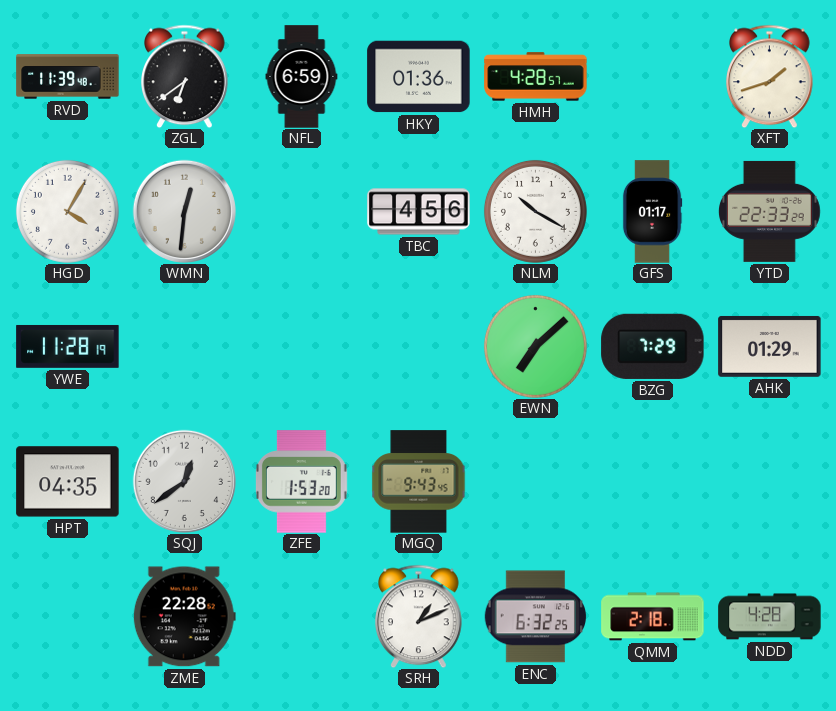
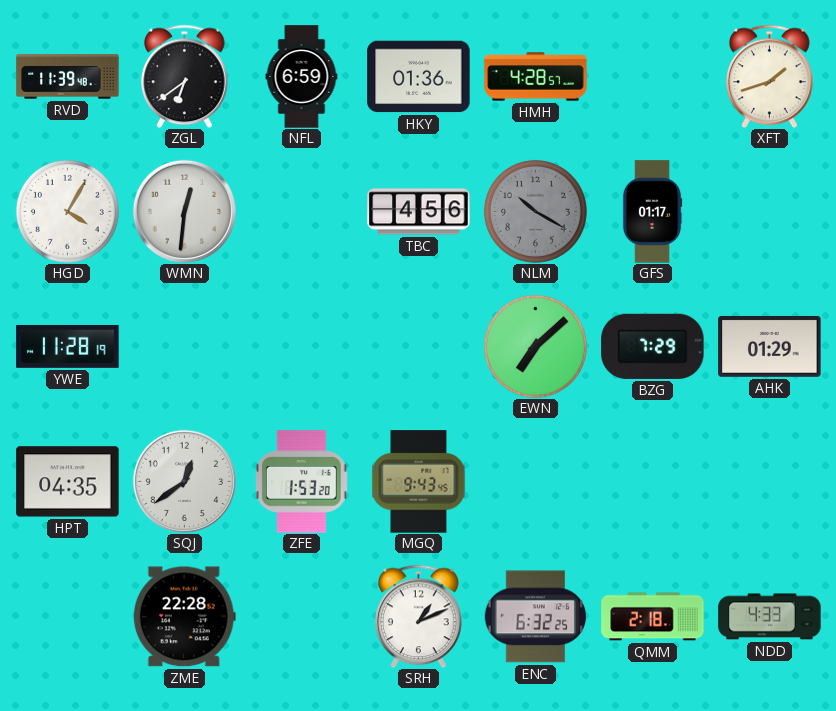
NLM dial: white -> grey
YTD: 22:33 -> none
NDD: 4:28 -> 4:33
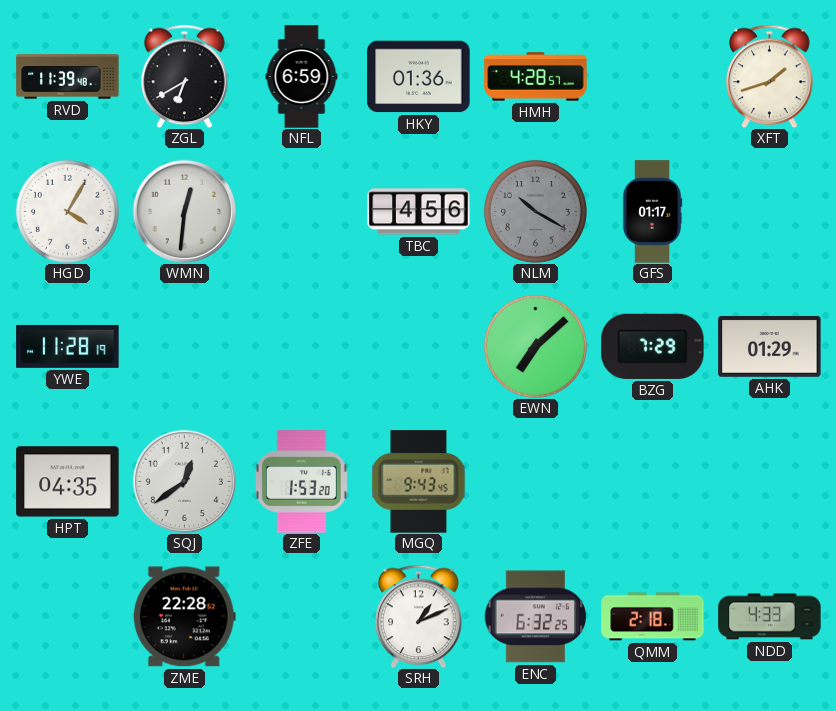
ZGL: 6:39 -> 6:40
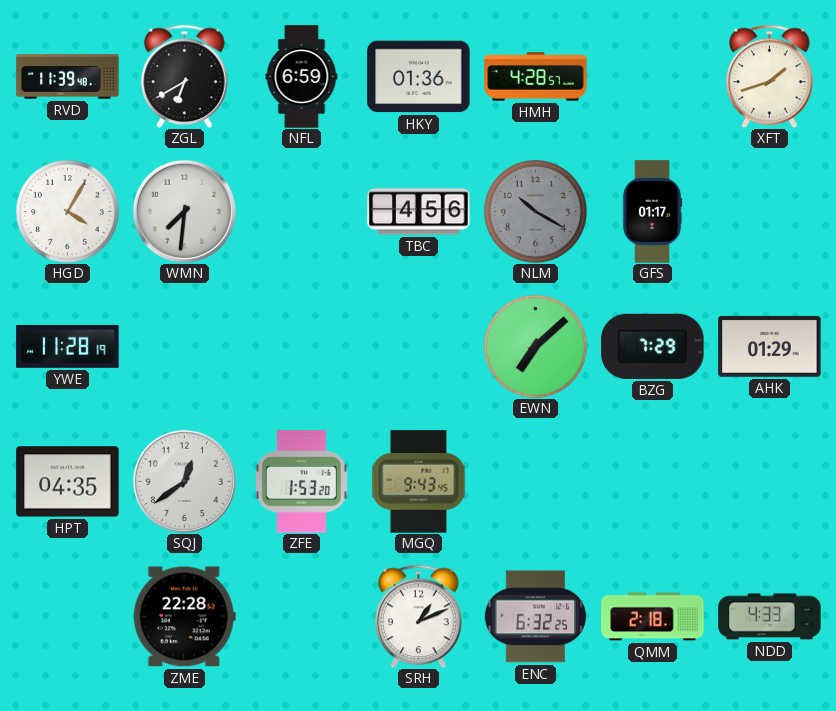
WMN: 12:31 -> 7:31
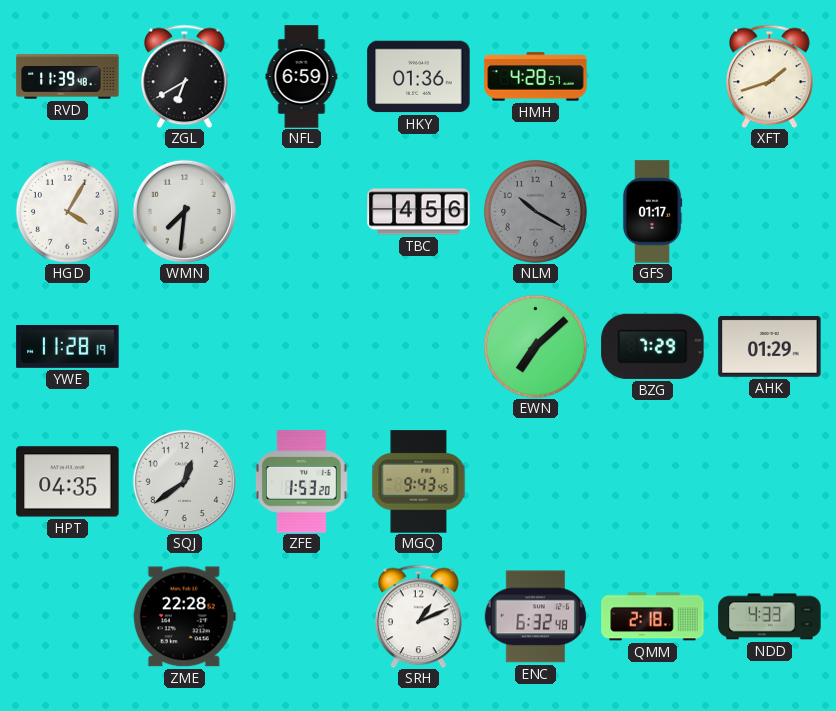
ENC: 6:32:25 -> 6:32:48
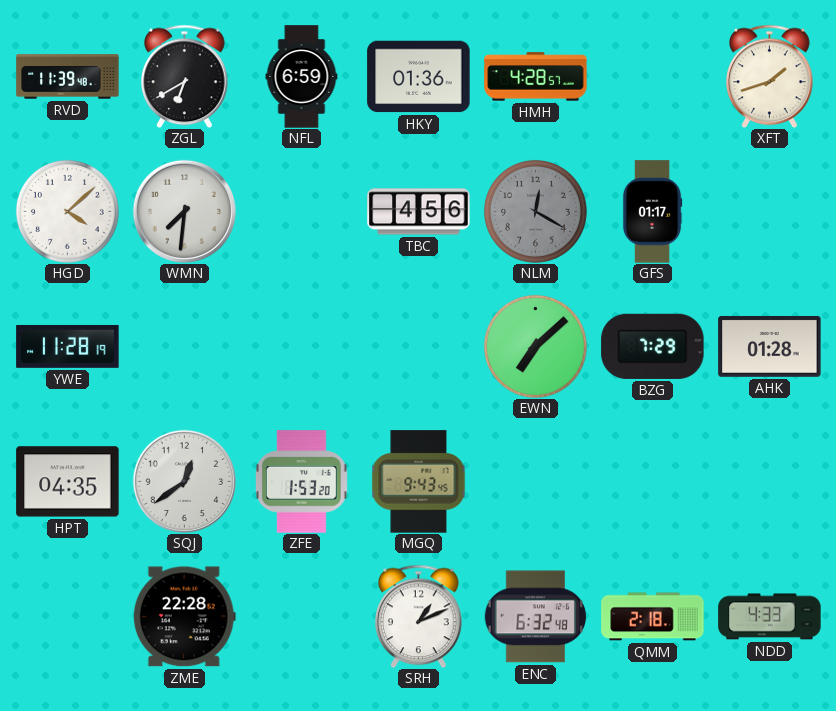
HGD: 4:05 -> 4:08
NLM: 10:20 -> 12:20
AHK: 01:29 -> 01:28
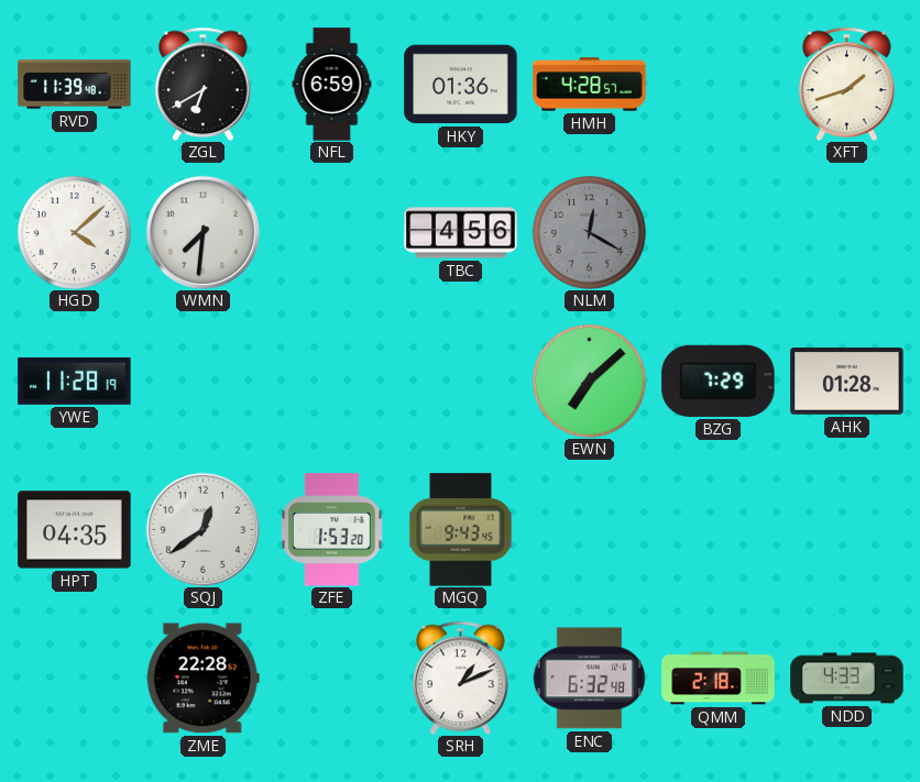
GFS: 01:17 -> none
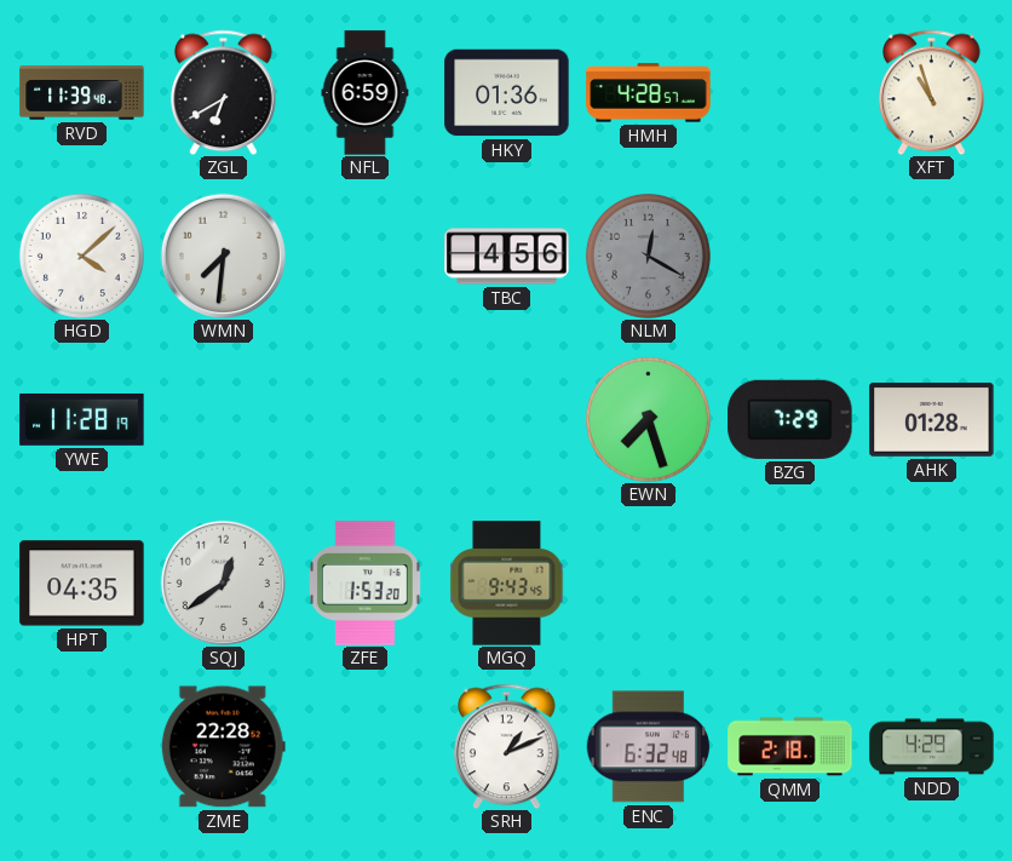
XFT: 1:42 -> 10:57
EWN: 7:08 -> 7:27
NDD: 4:33 -> 4:29
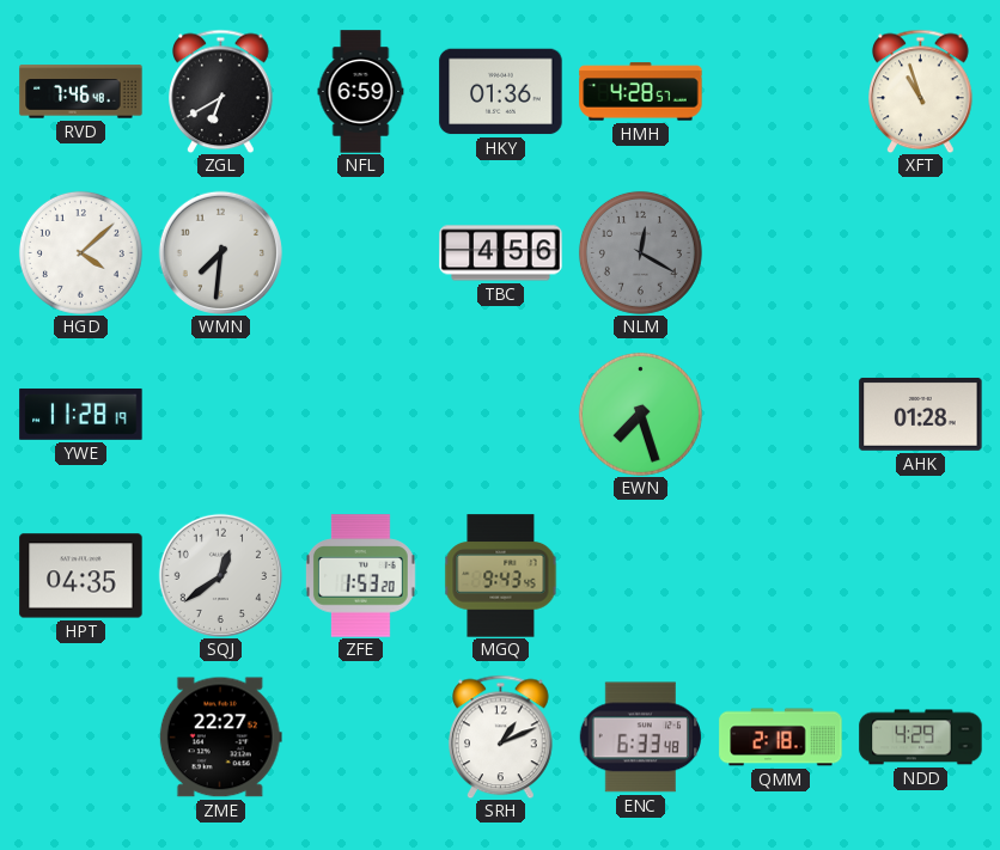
RVD: 11:39 -> 7:46
BZG: 7:29 -> none
ZME: 22:28 -> 22:27
ENC: 6:32 -> 6:33
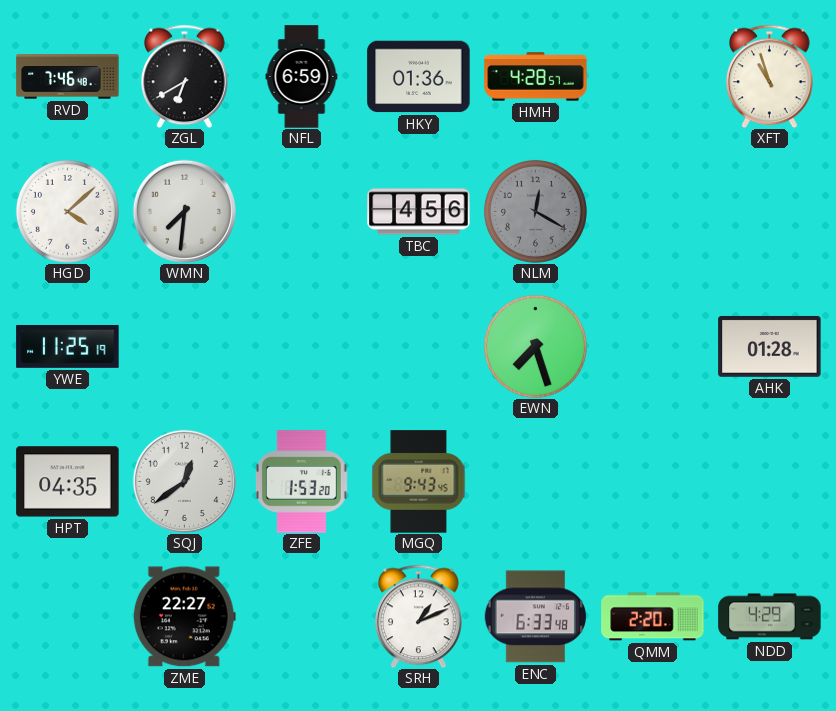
YWE: 11:28 -> 11:25
QMM: 2:18 -> 2:20
